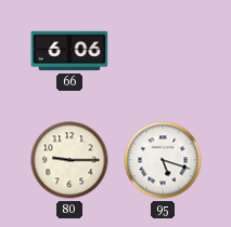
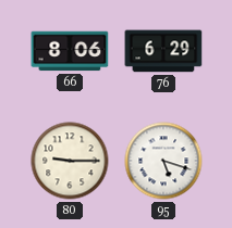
66: 6:06 -> 8:06
76: none -> 6:29
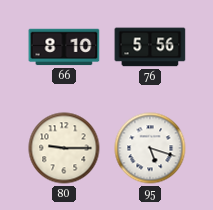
66: 8:06 -> 8:10
76: 6:29 -> 5:56
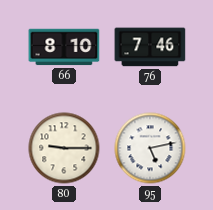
76: 5:56 -> 7:46
95: 5:18 -> 5:13
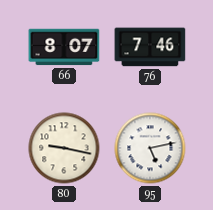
66: 8:10 -> 8:07
80: 9:15 -> 9:17
